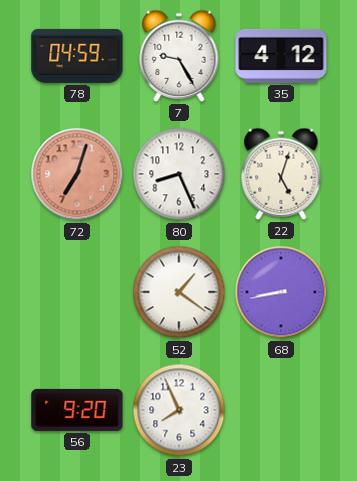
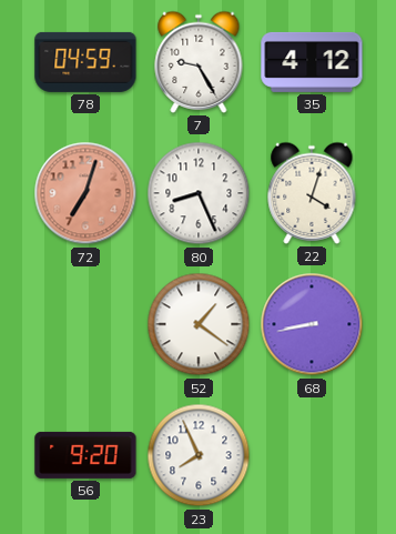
22: 5:03 -> 4:03
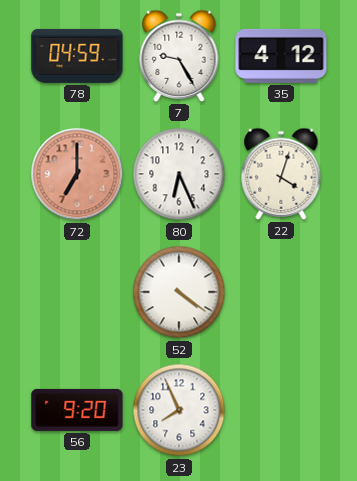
72: 7:03 -> 7:00
80: 8:26 -> 6:26
52: 1:21 -> 4:21
68: 8:43 -> none
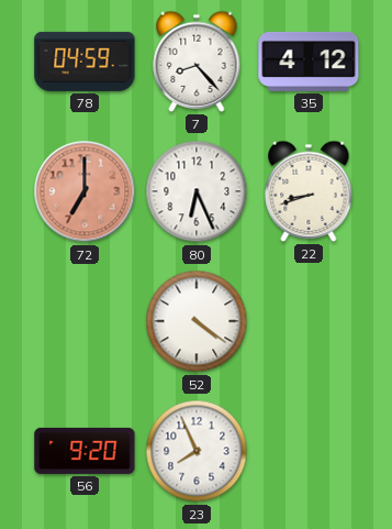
7: 9:25 -> 8:23
22: 4:03 -> 8:42
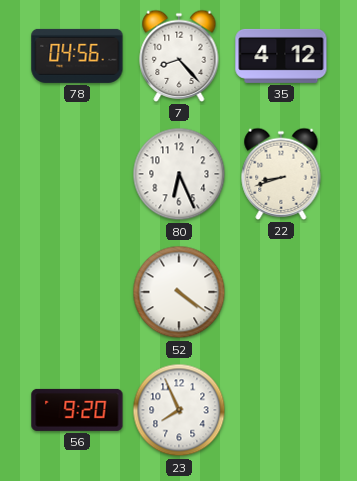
78: 04:59 -> 04:56
72: 7:00 -> none
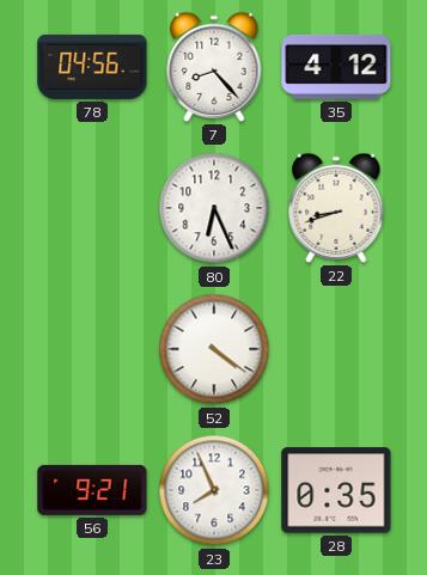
56: 9:20 -> 9:21
28: none -> 0:35
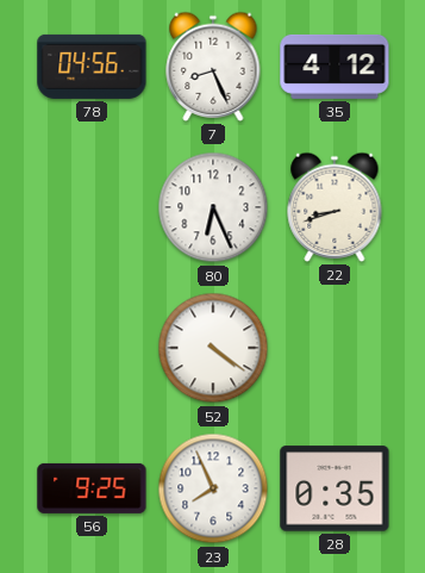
7: 8:23 -> 8:26
56: 9:21 -> 9:25
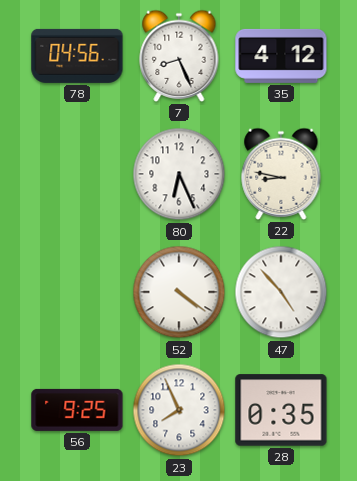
22: 8:42 -> 8:47
47: none -> 4:53
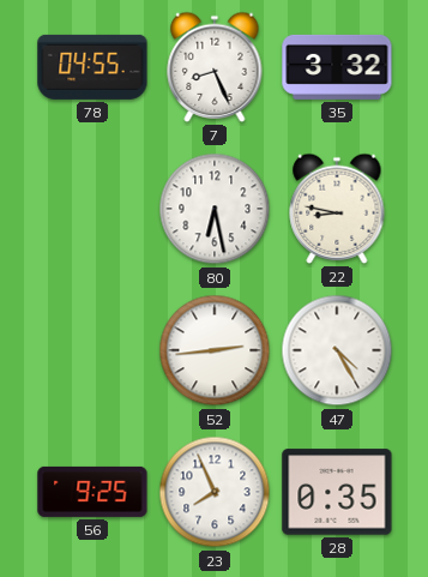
78: 04:56 -> 04:55
35: 4:12 -> 3:32
80: 6:26 -> 6:28
52: 4:21 -> 2:44
47: 4:53 -> 4:25
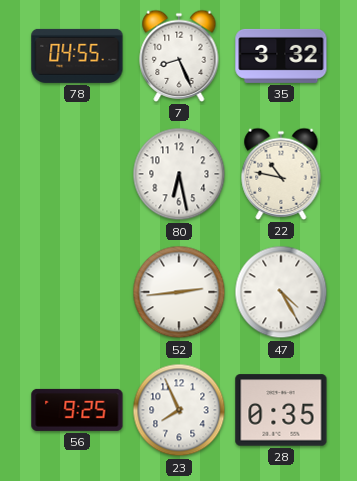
22: 8:47 -> 10:47
